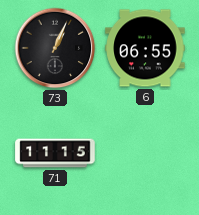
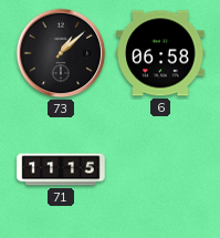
73: 1:04 -> 1:08
6: 06:55 -> 06:58
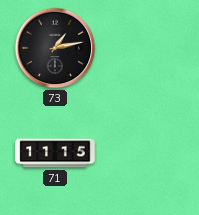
73: 1:08 -> 1:13
6: 06:58 -> none
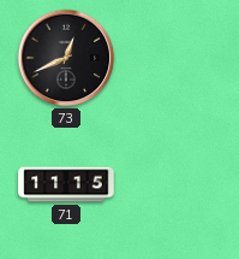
73: 1:13 -> 12:41
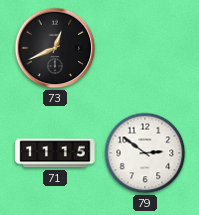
79: none -> 2:51
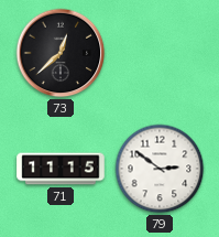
73: 12:41 -> 12:38
